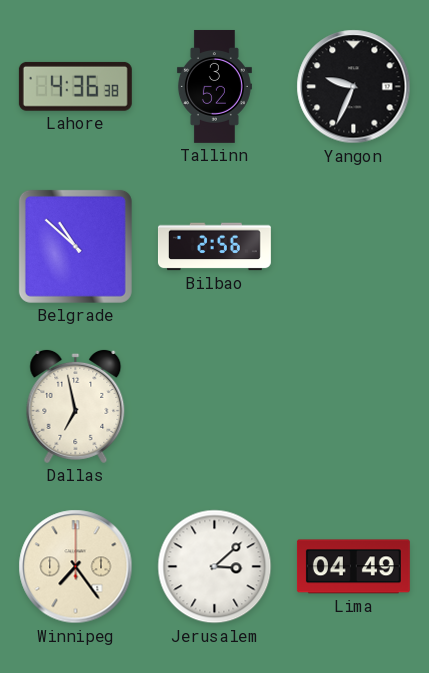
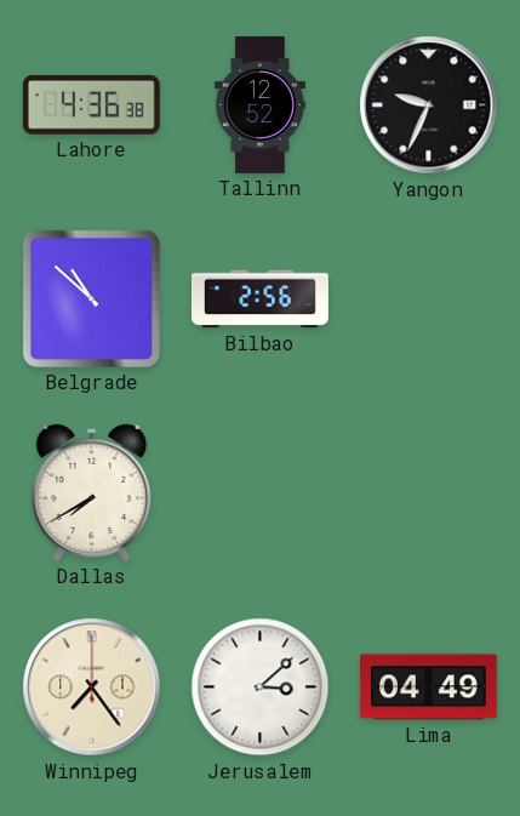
Tallinn: 3:52 -> 12:52
Dallas: 6:58 -> 7:40
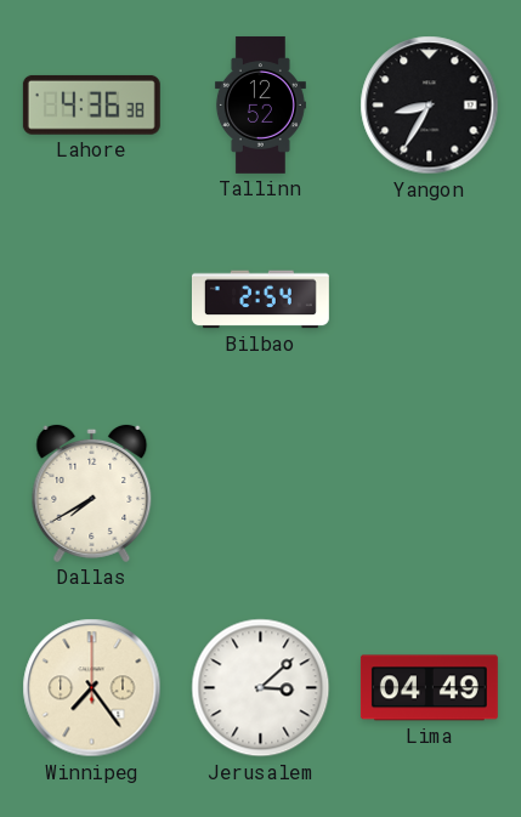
Yangon: 9:34 -> 8:35
Belgrade: 10:52 -> none
Bilbao: 2:56 -> 2:54
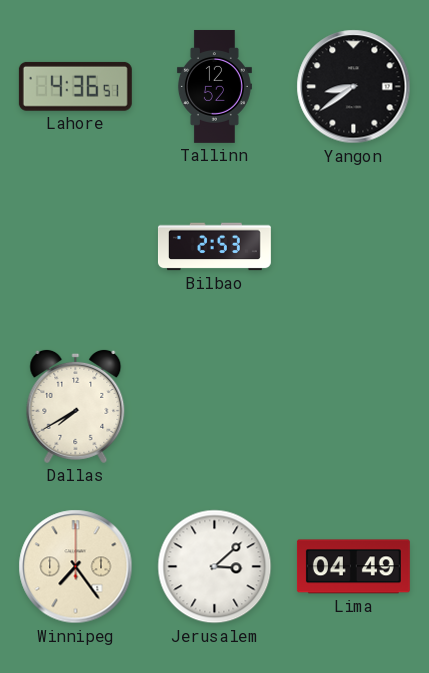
Lahore: 4:36:38 -> 4:36:51
Yangon: 8:35 -> 8:39
Bilbao: 2:54 -> 2:53
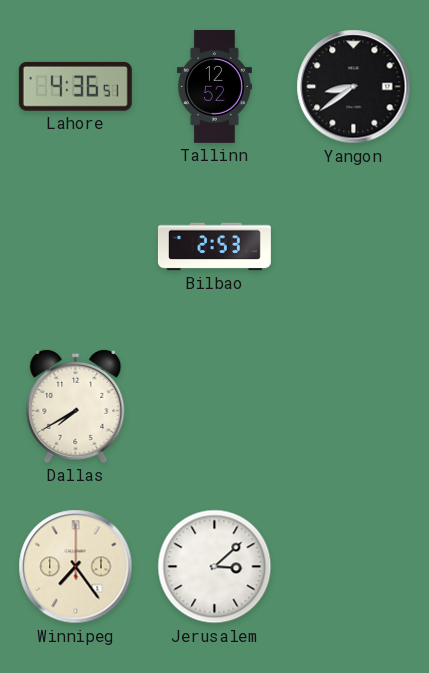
Lima: 04:49 -> none
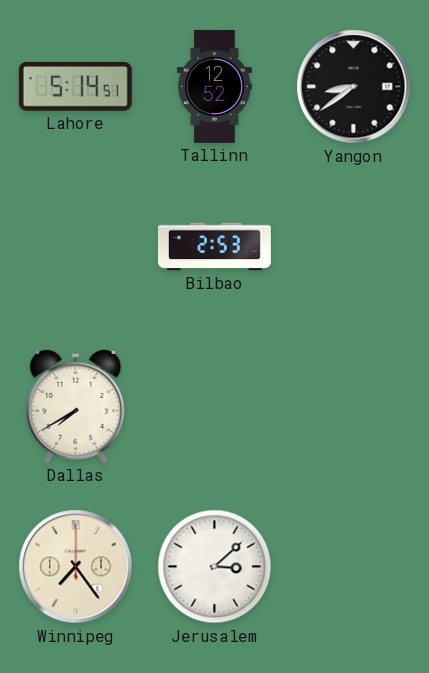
Lahore: 4:36 -> 5:14
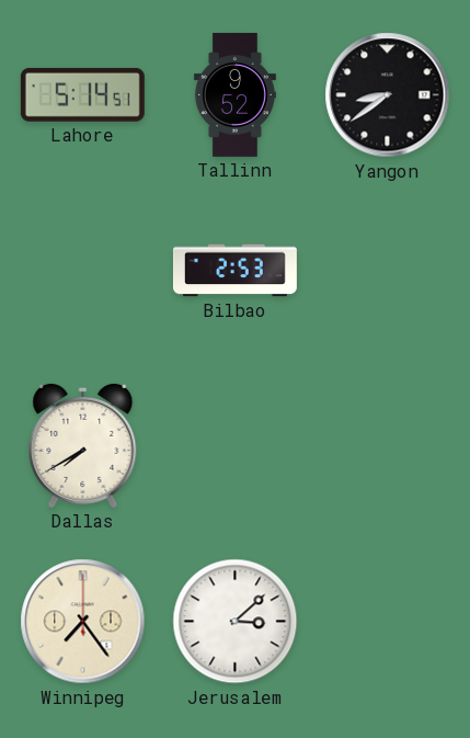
Tallinn: 12:52 -> 9:52
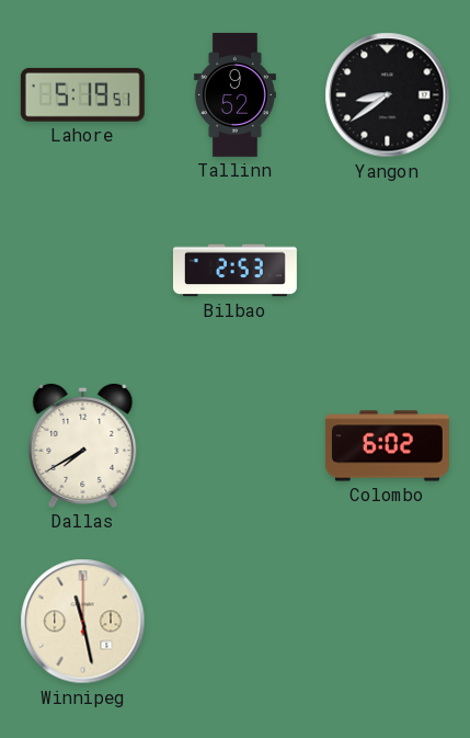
Lahore: 5:14 -> 5:19
Colombo: none -> 6:02
Winnipeg: 7:24 -> 11:28
Jerusalem: 3:08 -> none
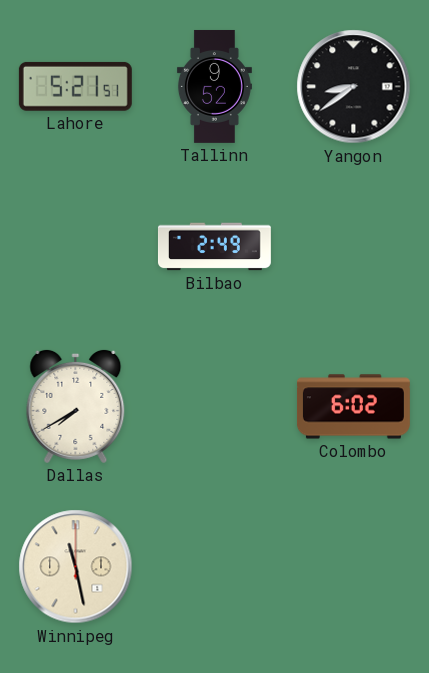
Lahore: 5:19 -> 5:21
Bilbao: 2:53 -> 2:49
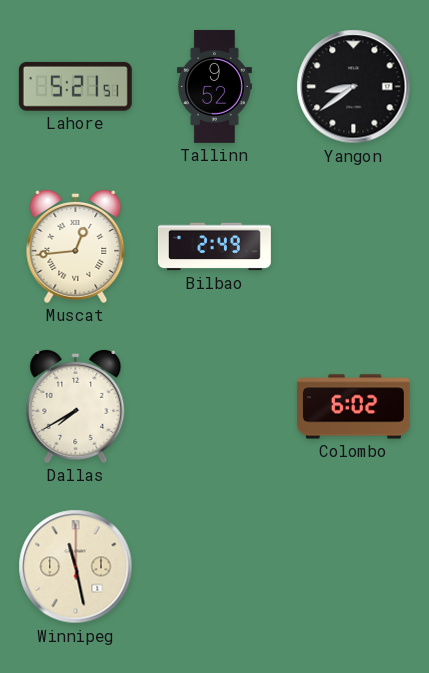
Muscat: none -> 12:44
